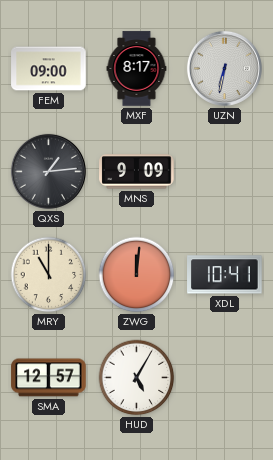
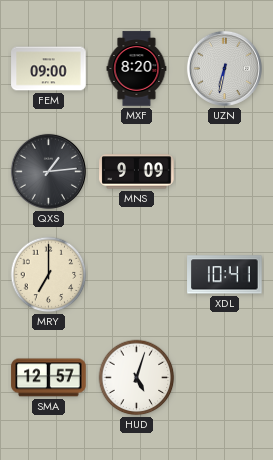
MXF: 8:17 -> 8:20
MRY: 11:00 -> 7:00
ZWG: 12:01 -> none
HUD: 5:05 -> 5:03
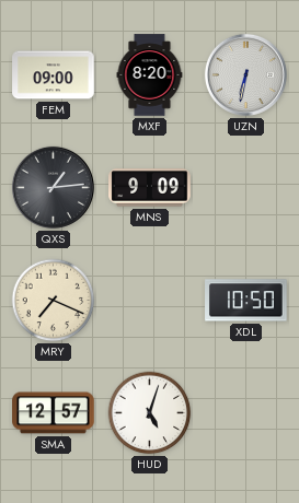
MRY: 7:00 -> 7:19
XDL: 10:41 -> 10:50
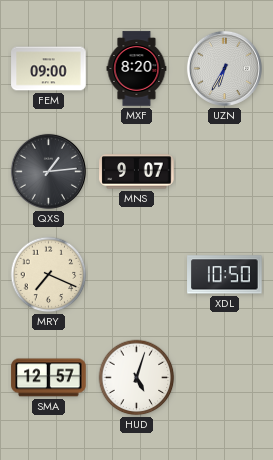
UZN: 6:32 -> 6:35
MNS: 9:09 -> 9:07
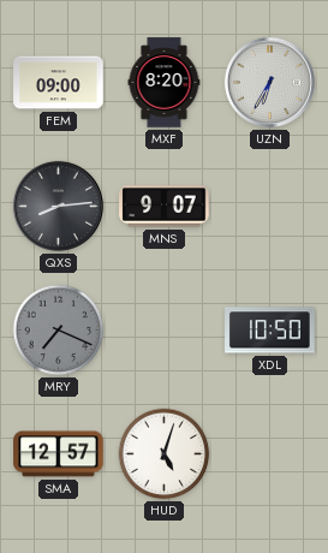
QXS: 1:14 -> 8:14
MRY dial: cream -> grey
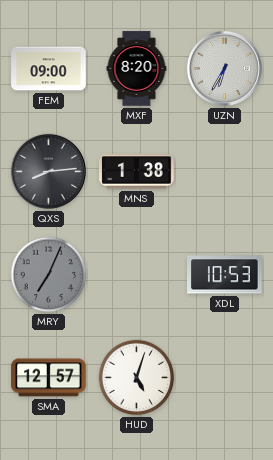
MNS: 9:07 -> 1:38
MRY: 7:19 -> 7:04
XDL: 10:50 -> 10:53
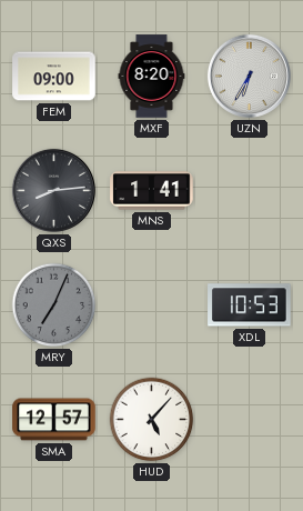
MNS: 1:38 -> 1:41
HUD: 5:03 -> 5:07
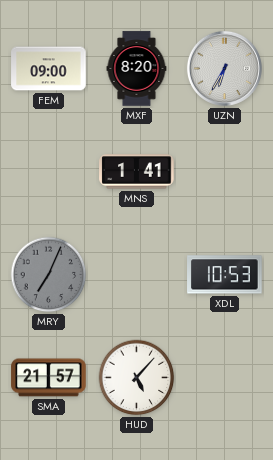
QXS: 8:14 -> none
SMA: 12:57 -> 21:57
